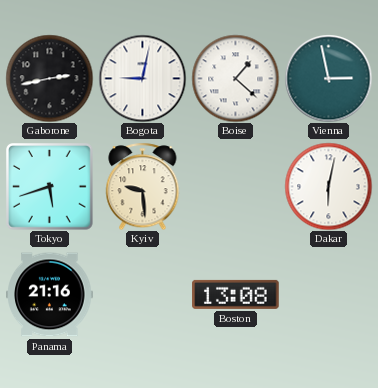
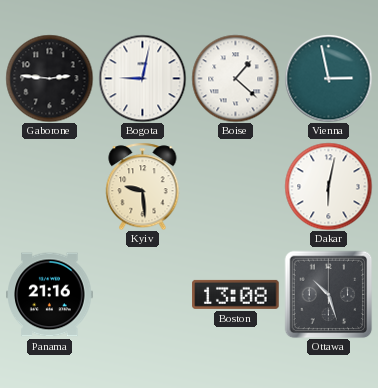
Gaborone: 2:43 -> 2:46
Tokyo: 5:42 -> none
Ottawa: none -> 10:27
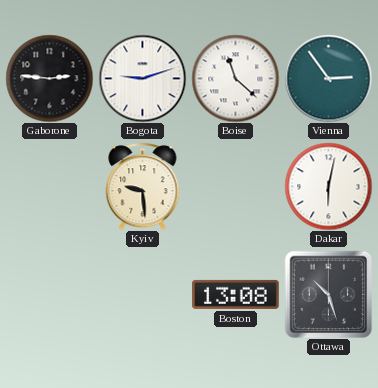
Bogota: 9:02 -> 9:12
Boise: 1:22 -> 11:22
Vienna: 2:58 -> 2:54
Panama: 21:16 -> none
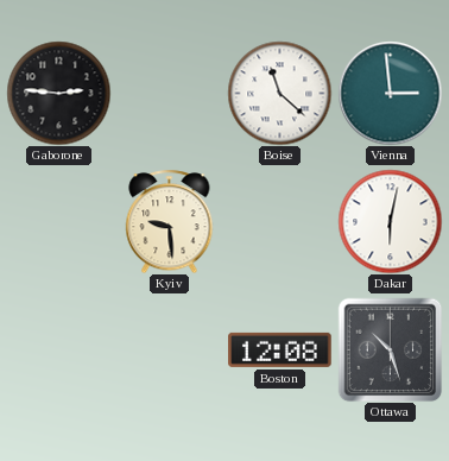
Bogota: 9:12 -> none
Vienna: 2:54 -> 2:59
Boston: 13:08 -> 12:08
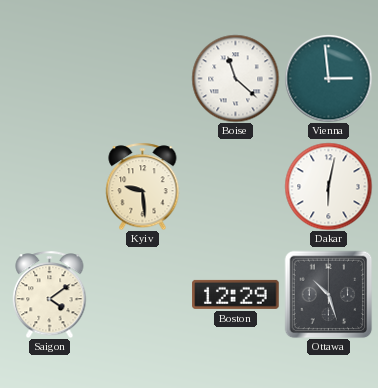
Gaborone: 2:46 -> none
Saigon: none -> 4:09
Boston: 12:08 -> 12:29
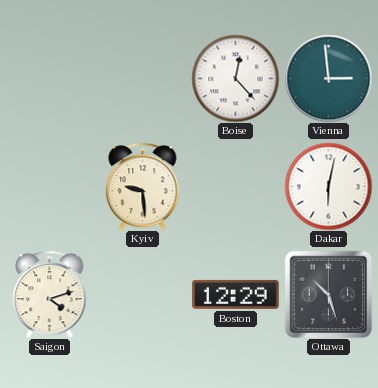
Boise: 11:22 -> 12:23
Saigon: 4:09 -> 4:12
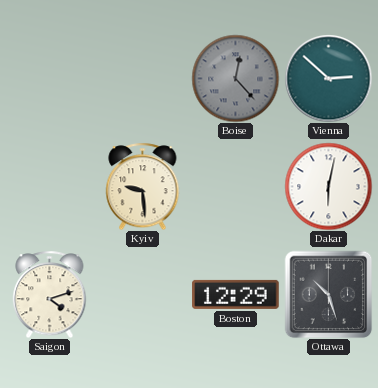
Boise dial: white -> grey
Vienna: 2:59 -> 2:52
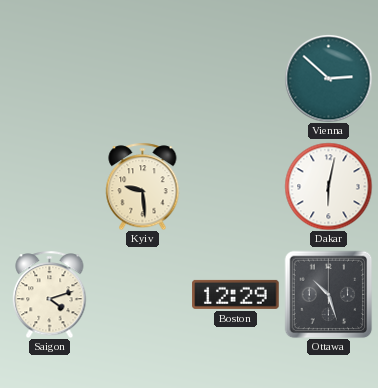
Boise: 12:23 -> none
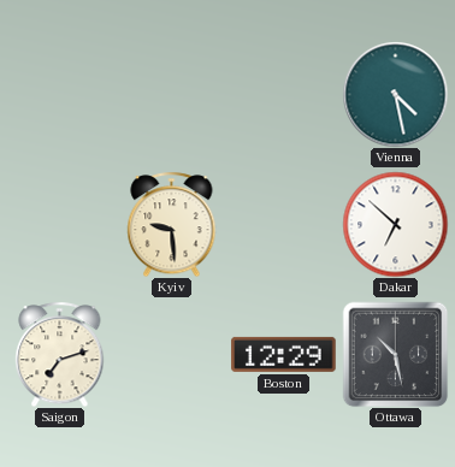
Vienna: 2:52 -> 4:28
Dakar: 6:02 -> 6:52
Saigon: 4:12 -> 7:12
Ottawa: 10:27 -> 10:28
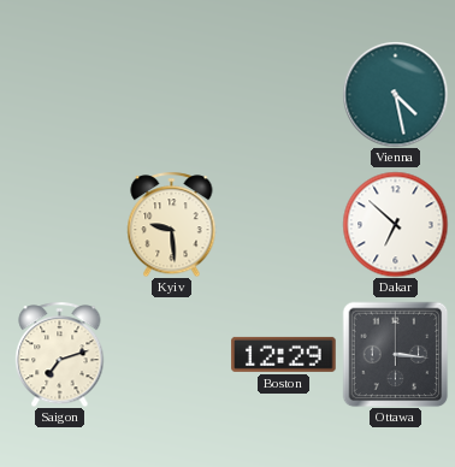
Ottawa: 10:28 -> 3:16
